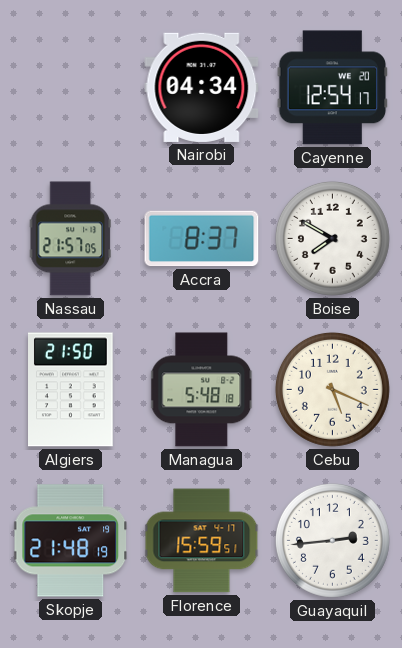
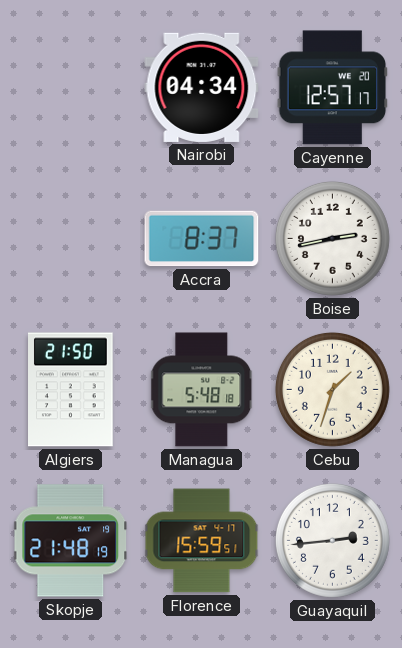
Cayenne: 12:54 -> 12:57
Nassau: 21:57 -> none
Boise: 7:50 -> 2:43
Cebu: 5:19 -> 1:33
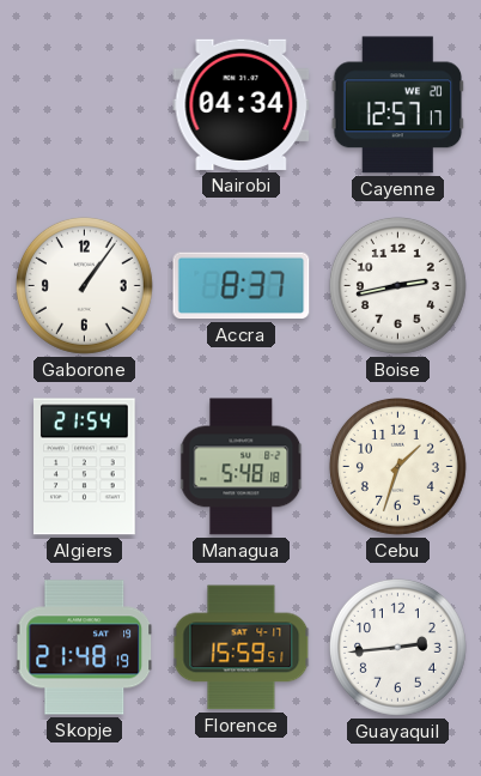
Gaborone: none -> 1:06
Algiers: 21:50 -> 21:54
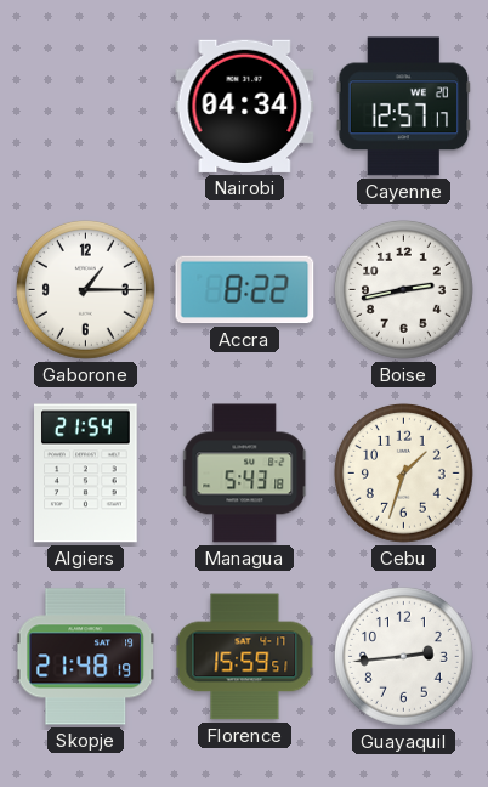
Gaborone: 1:06 -> 1:15
Accra: 8:37 -> 8:22
Managua: 5:48 -> 5:43
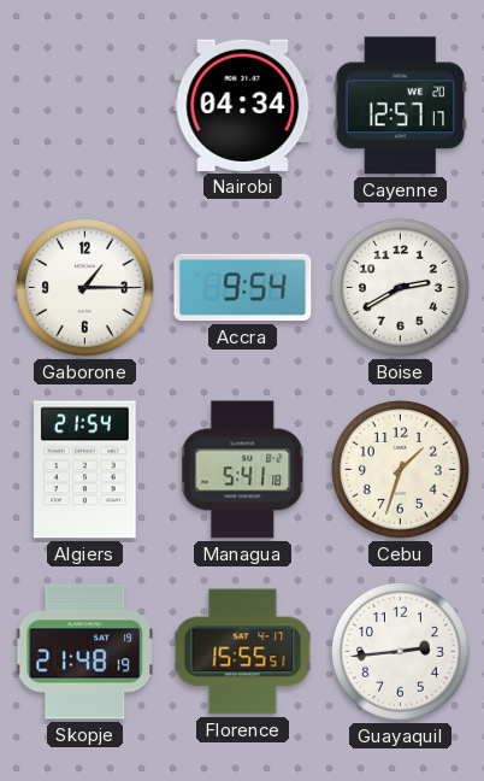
Accra: 8:22 -> 9:54
Boise: 2:43 -> 2:40
Managua: 5:43 -> 5:41
Florence: 15:59 -> 15:55
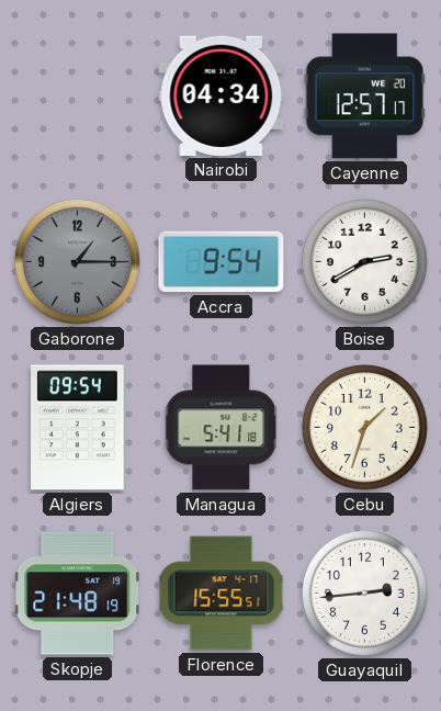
Gaborone dial: white -> grey
Algiers: 21:54 -> 09:54
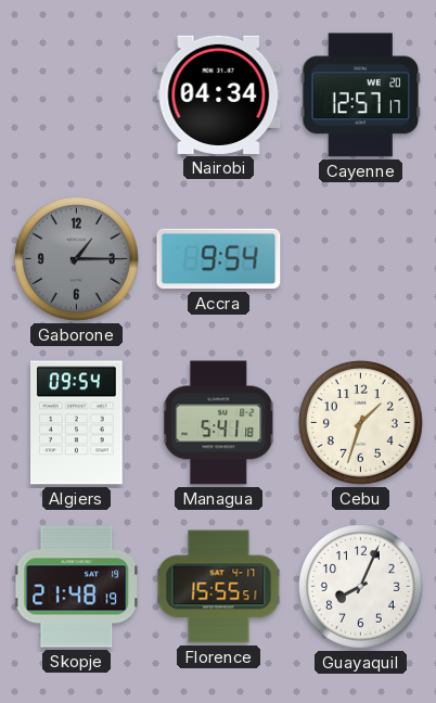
Boise: 2:40 -> none
Guayaquil: 2:44 -> 8:04
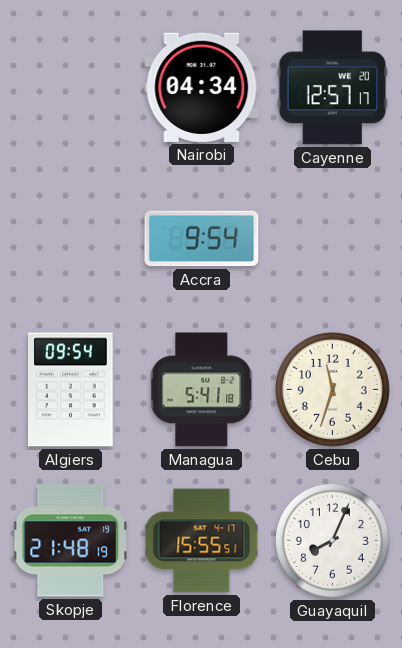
Gaborone: 1:15 -> none
Cebu: 1:33 -> 11:33
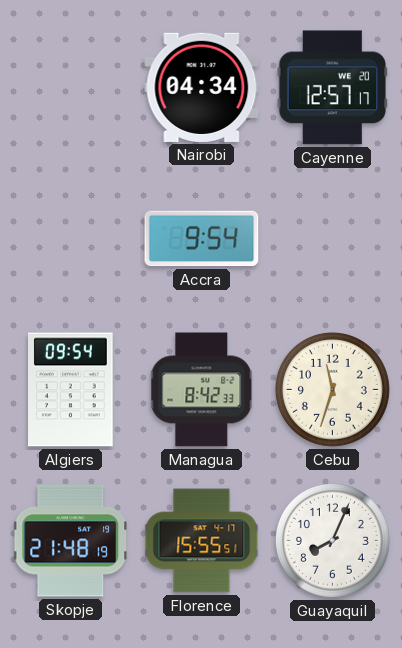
Managua: 5:41 -> 8:42
